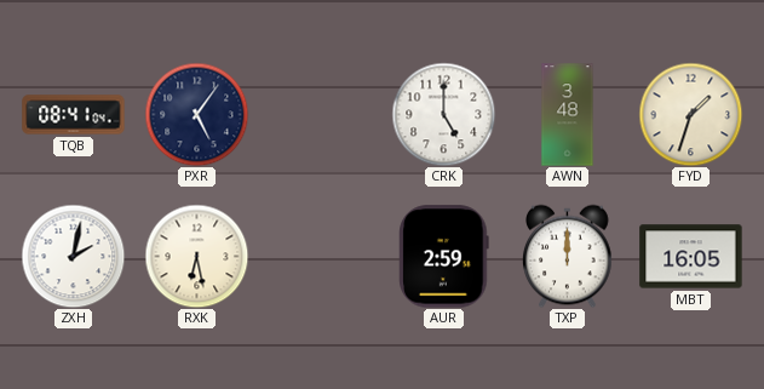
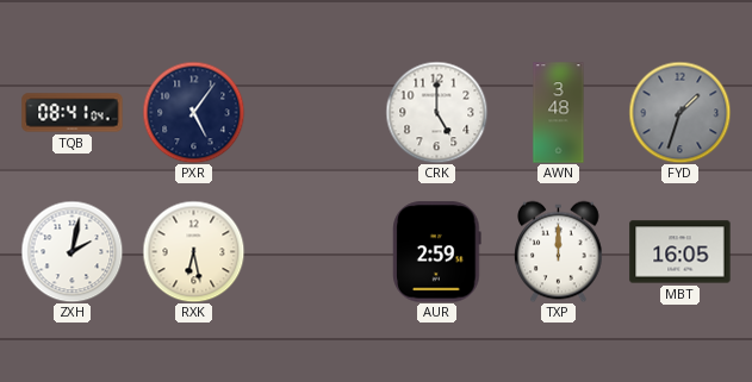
FYD dial: cream -> grey
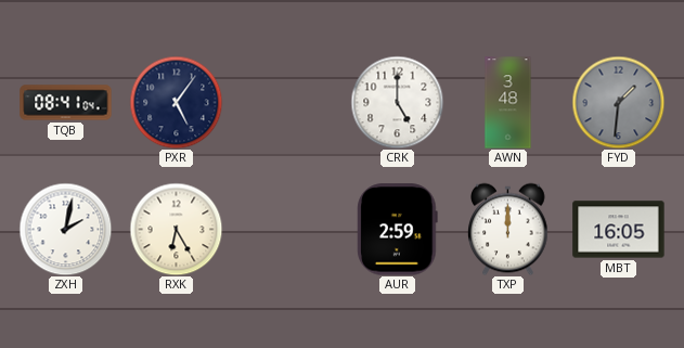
FYD: 1:33 -> 1:31
RXK: 6:28 -> 6:25
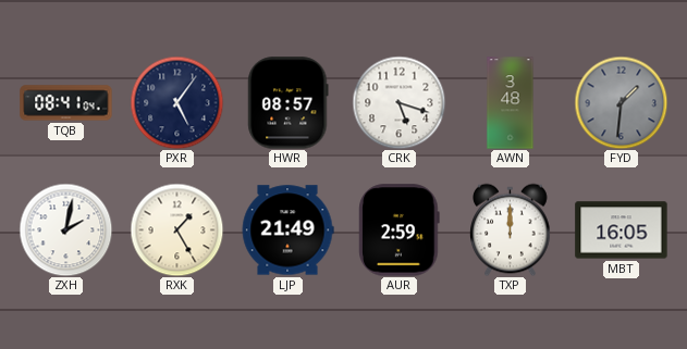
HWR: none -> 08:57
CRK: 5:00 -> 5:18
RXK: 6:25 -> 1:25
LJP: none -> 21:49
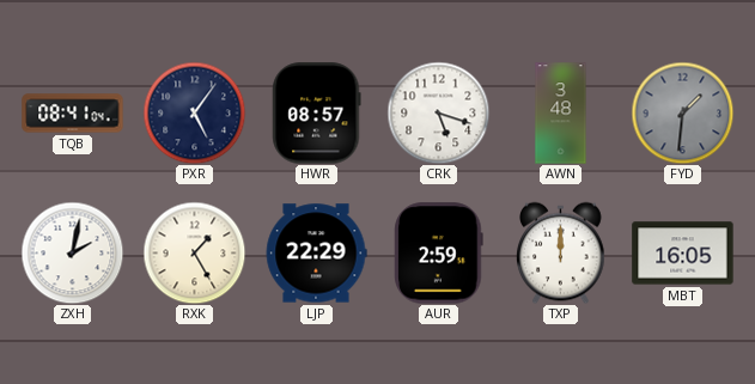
LJP: 21:49 -> 22:29
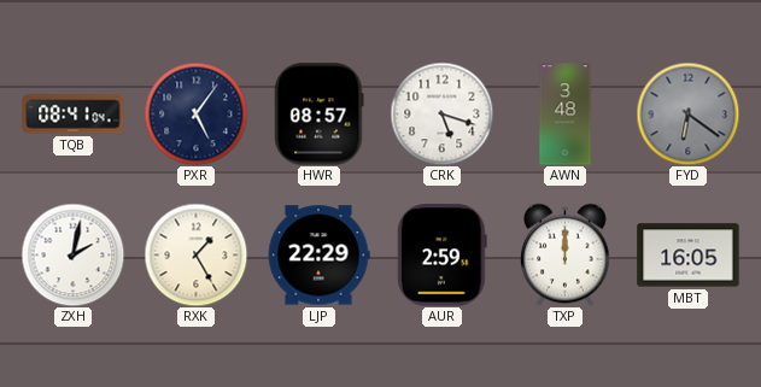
FYD: 1:31 -> 6:21
